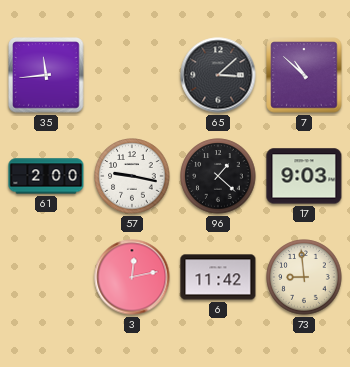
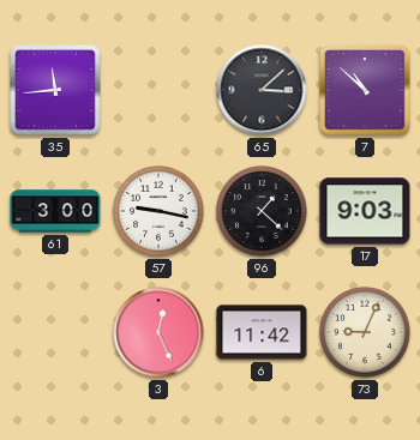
61: 2:00 -> 3:00
3: 12:13 -> 12:26
73: 8:59 -> 9:04
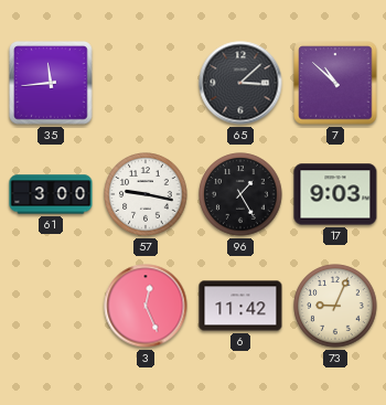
96: 1:22 -> 1:25
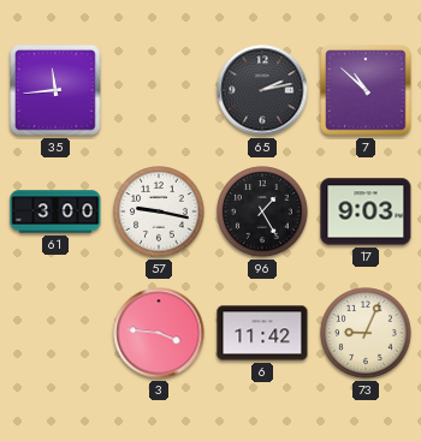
65: 3:08 -> 2:13
3: 12:26 -> 3:46
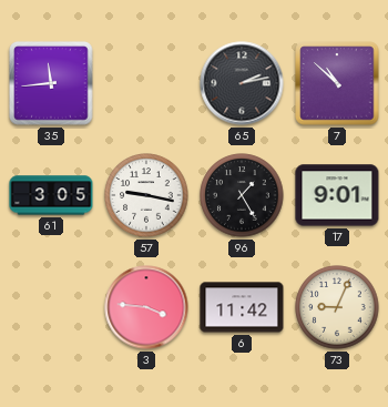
61: 3:00 -> 3:05
17: 9:03 -> 9:01
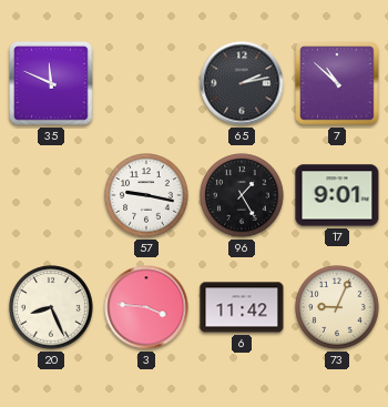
35: 11:44 -> 11:49
61: 3:05 -> none
20: none -> 8:26
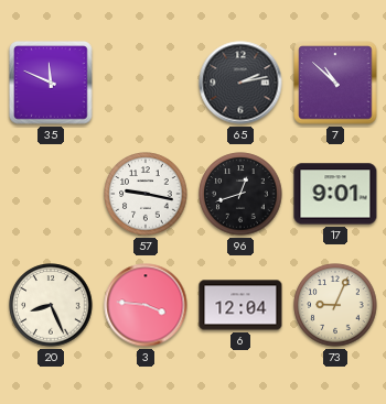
96: 1:25 -> 12:42
6: 11:42 -> 12:04
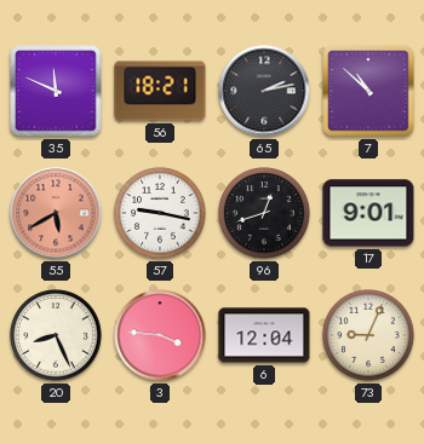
56: none -> 18:21
55: none -> 5:40
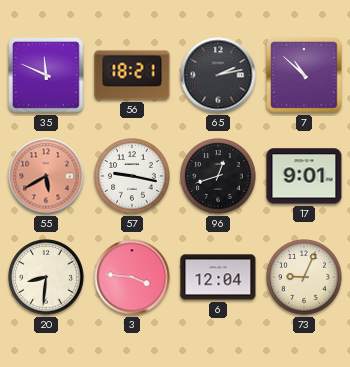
20: 8:26 -> 8:31
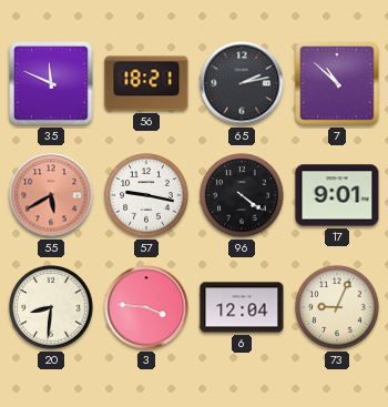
96: 12:42 -> 4:21
